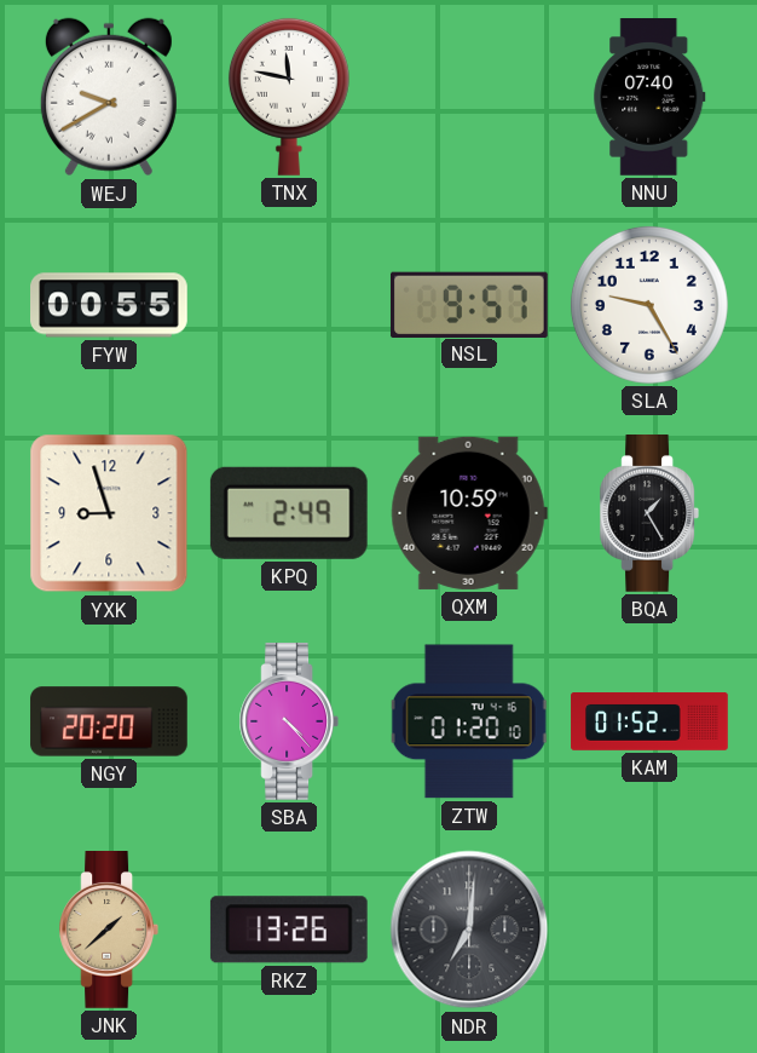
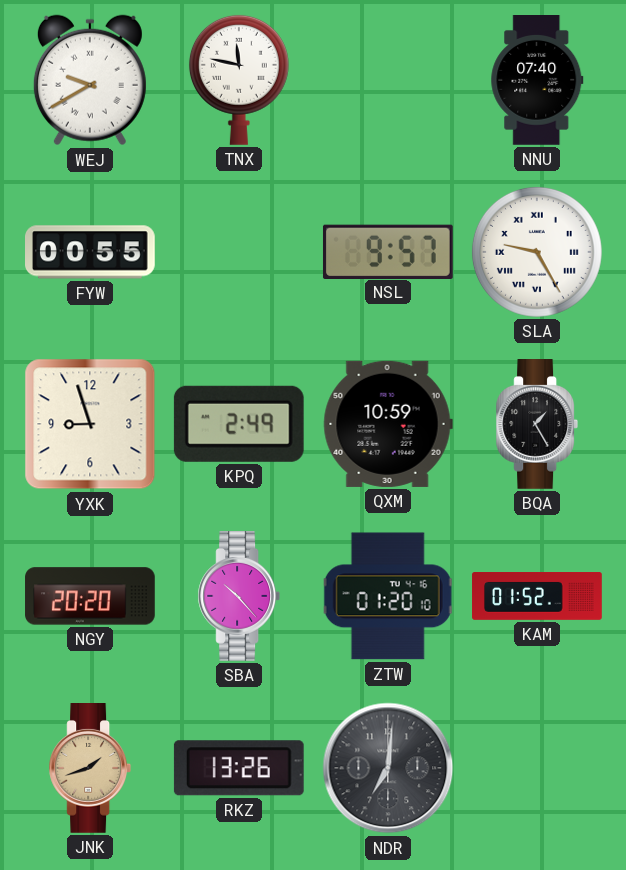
SLA numerals: Arabic -> Roman
SBA: 4:23 -> 10:23
JNK: 1:38 -> 1:42
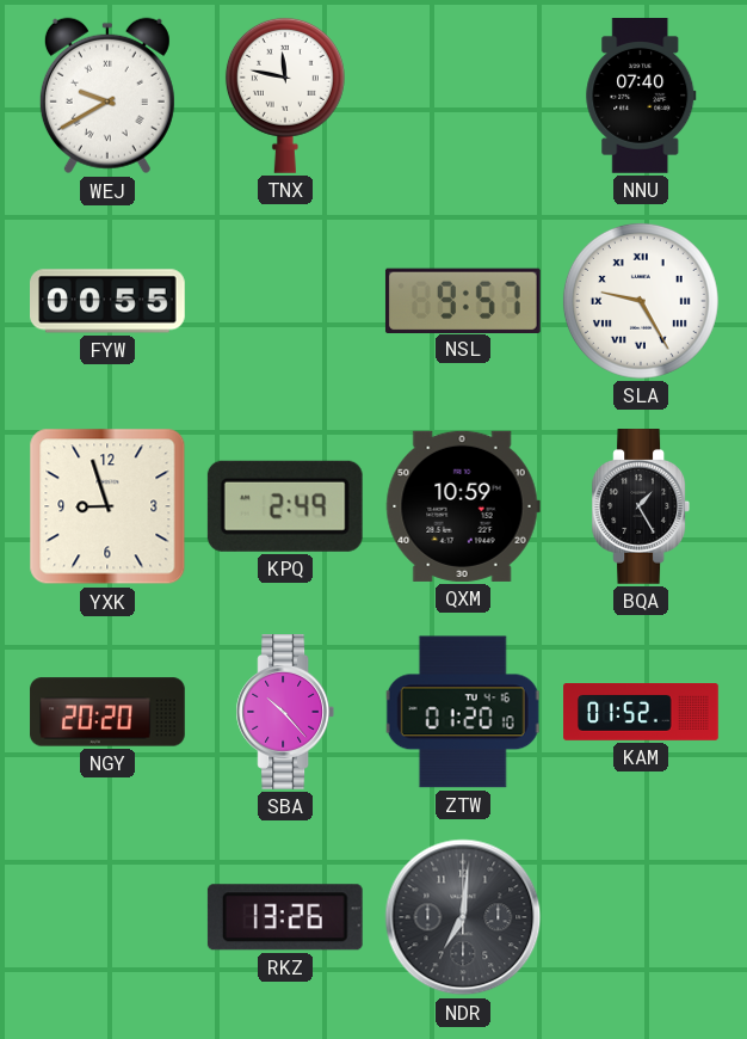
JNK: 1:42 -> none
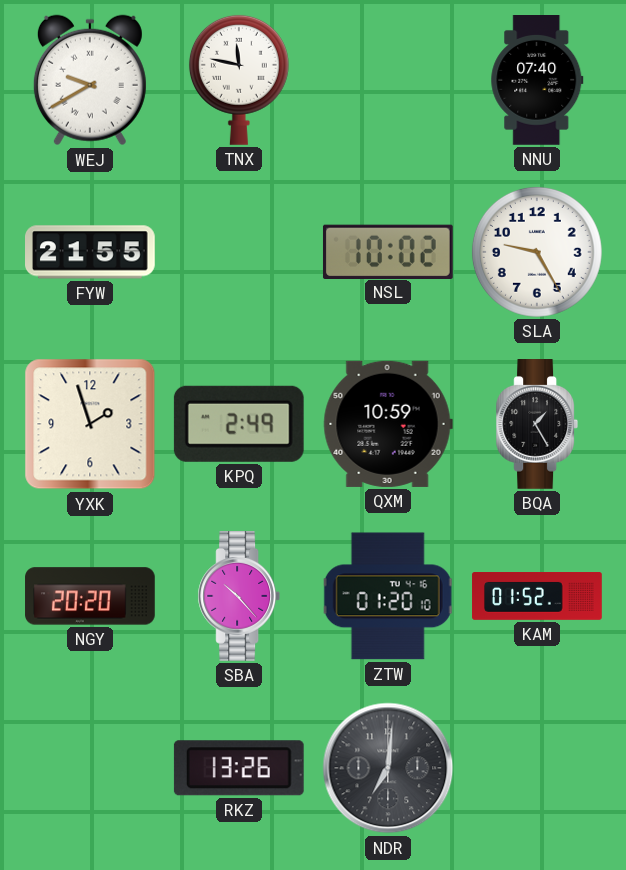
FYW: 00:55 -> 21:55
NSL: 9:57 -> 10:02
SLA numerals: Roman -> Arabic
YXK: 8:57 -> 1:57
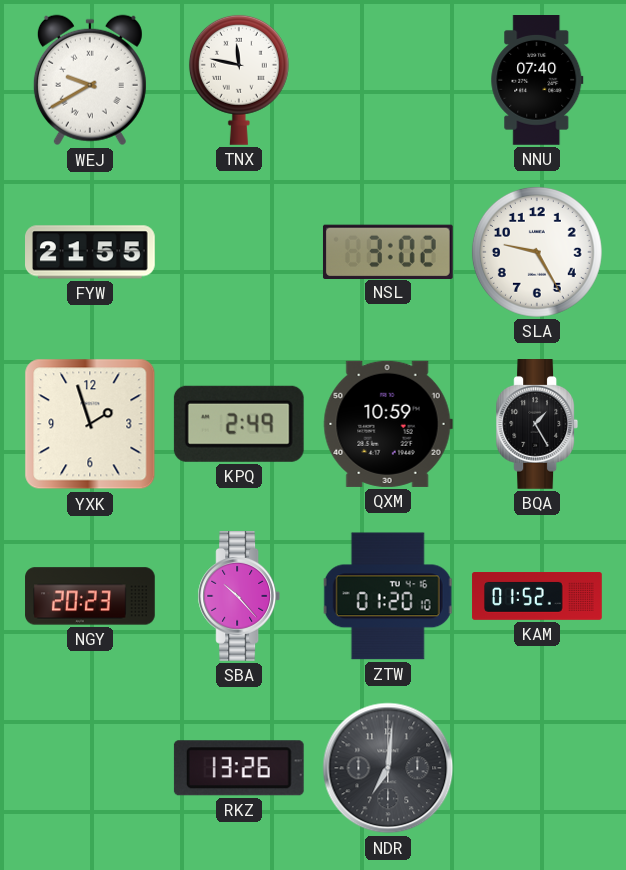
NSL: 10:02 -> 3:02
NGY: 20:20 -> 20:23
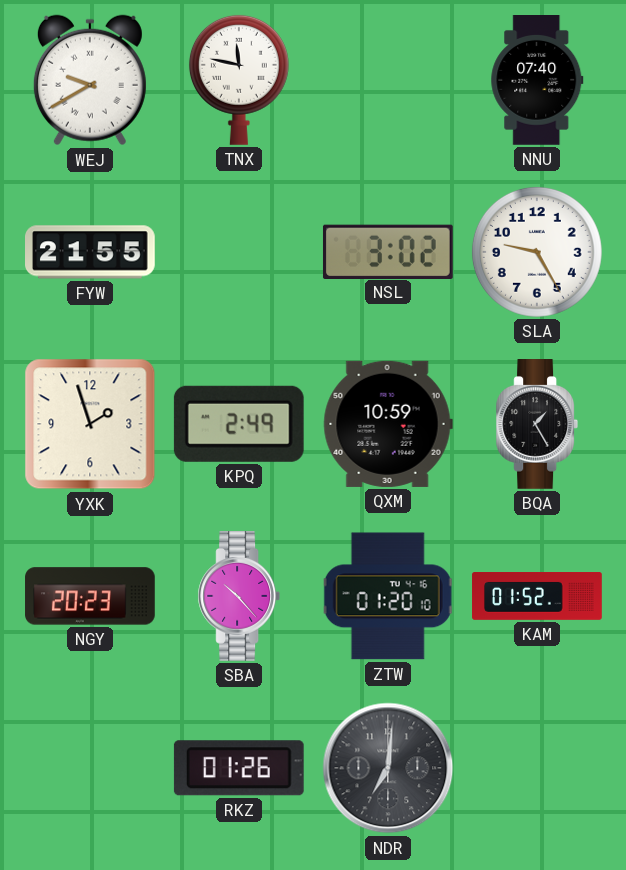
RKZ: 13:26 -> 01:26
